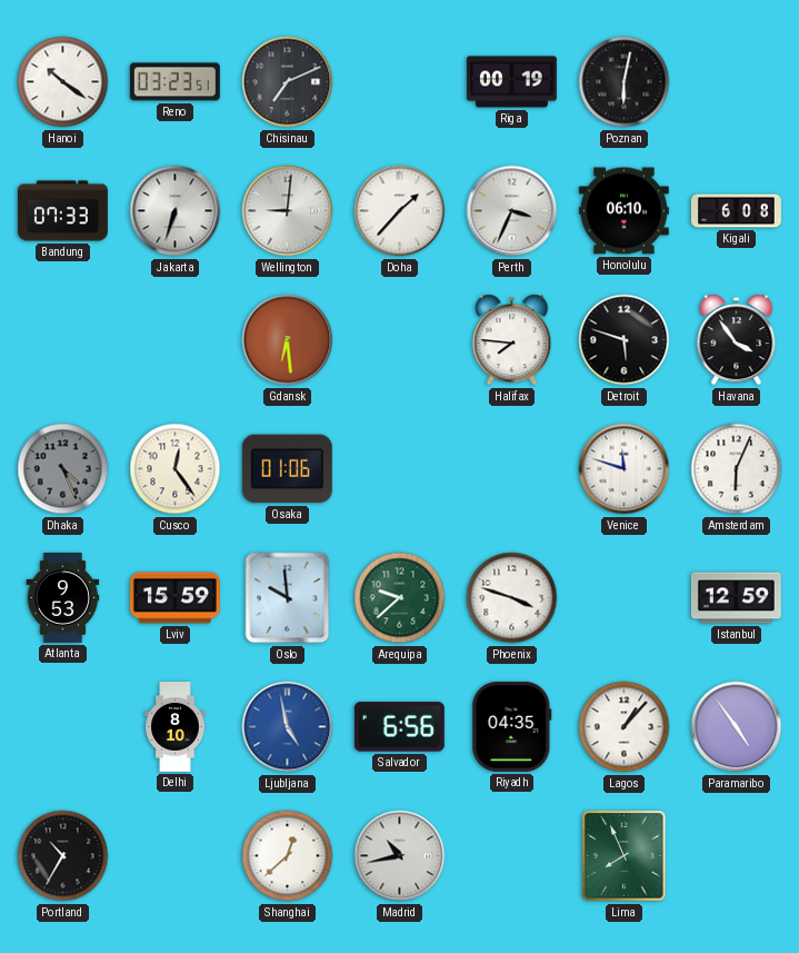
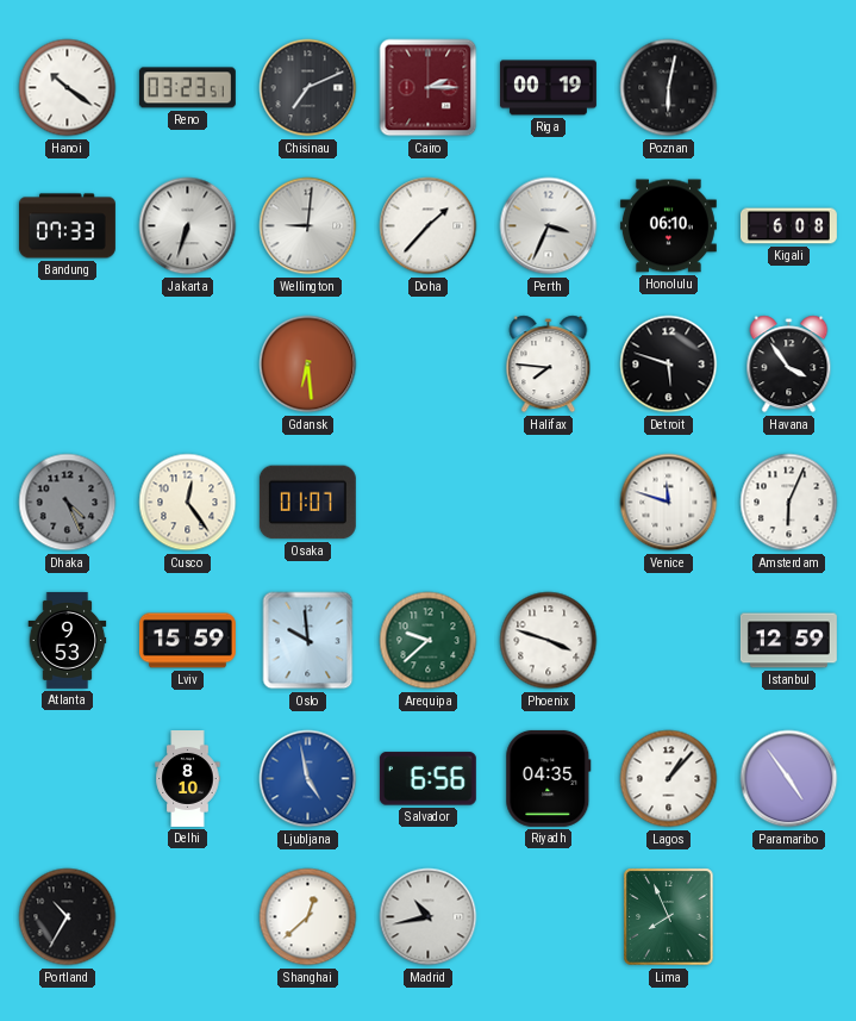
Cairo: none -> 2:15
Osaka: 01:06 -> 01:07
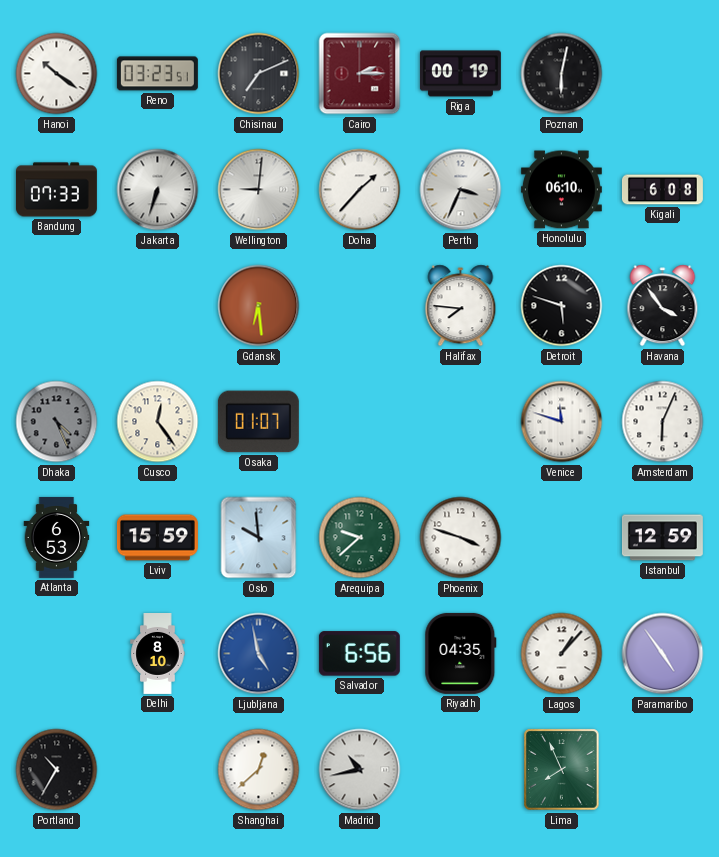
Atlanta: 9:53 -> 6:53
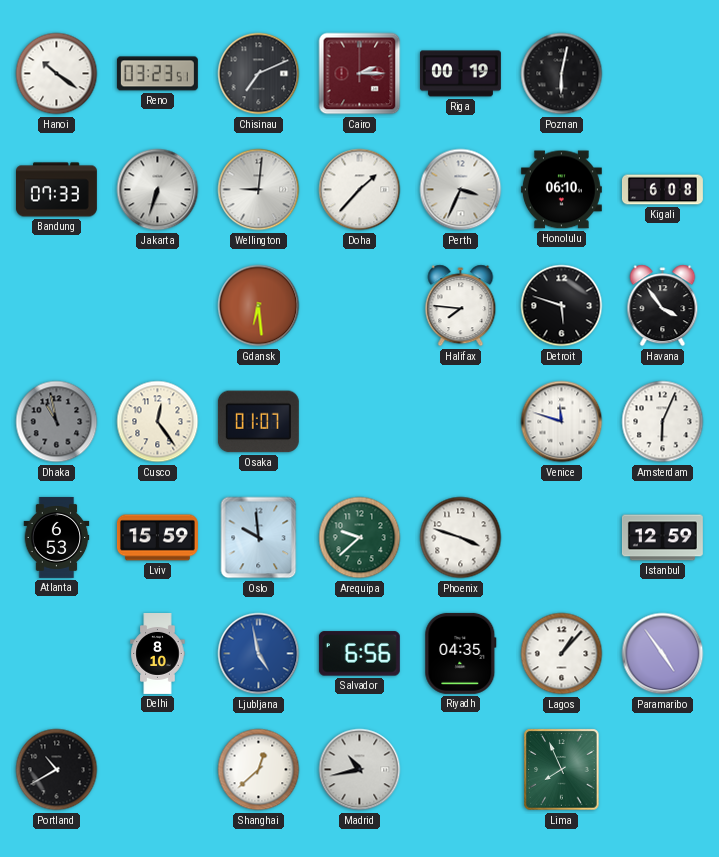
Dhaka: 4:26 -> 10:58
Portland: 10:35 -> 10:40
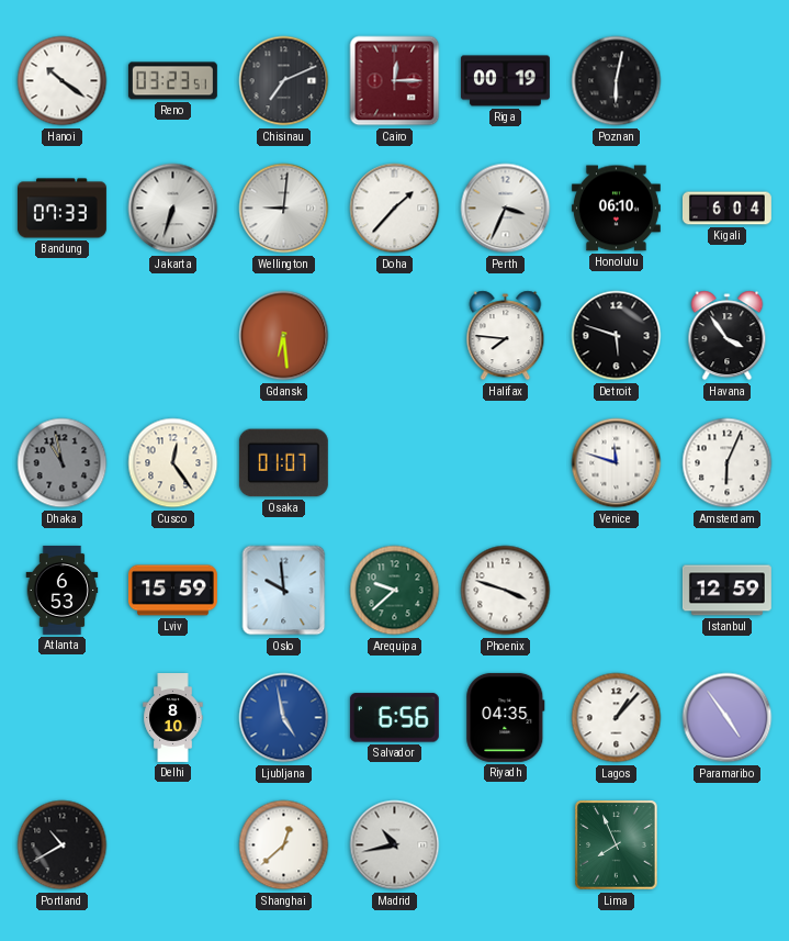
Cairo: 2:15 -> 12:15
Kigali: 6:08 -> 6:04
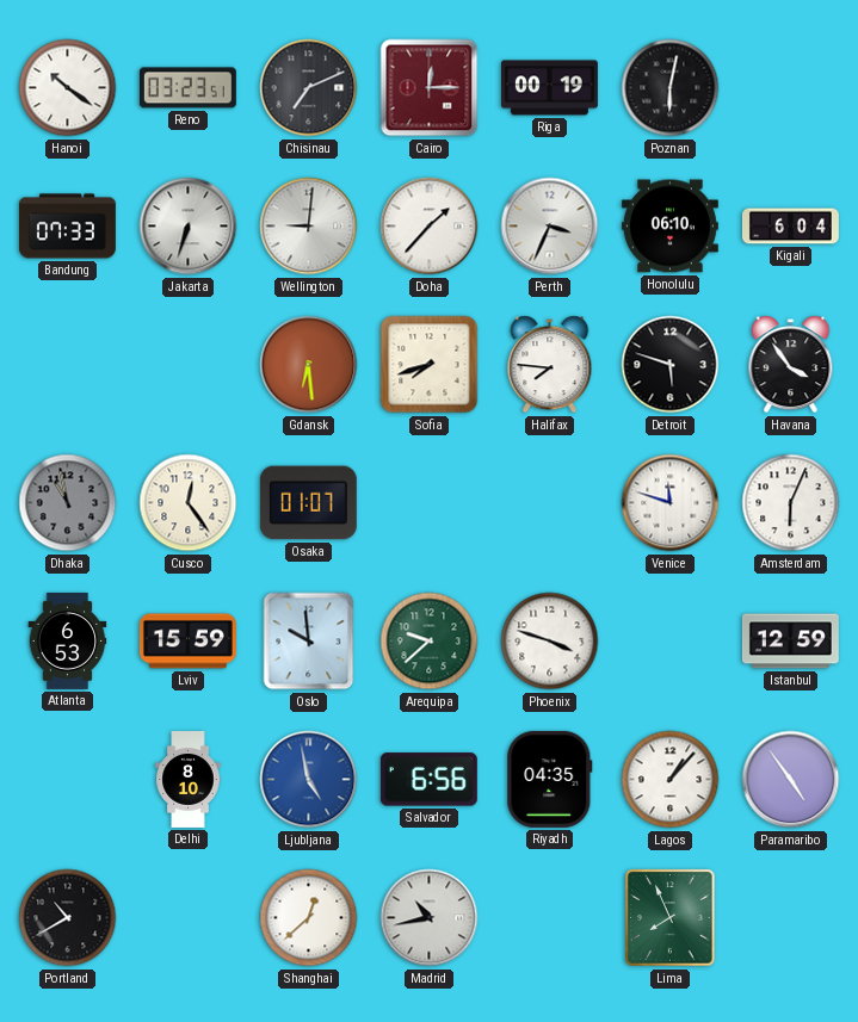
Sofia: none -> 7:42
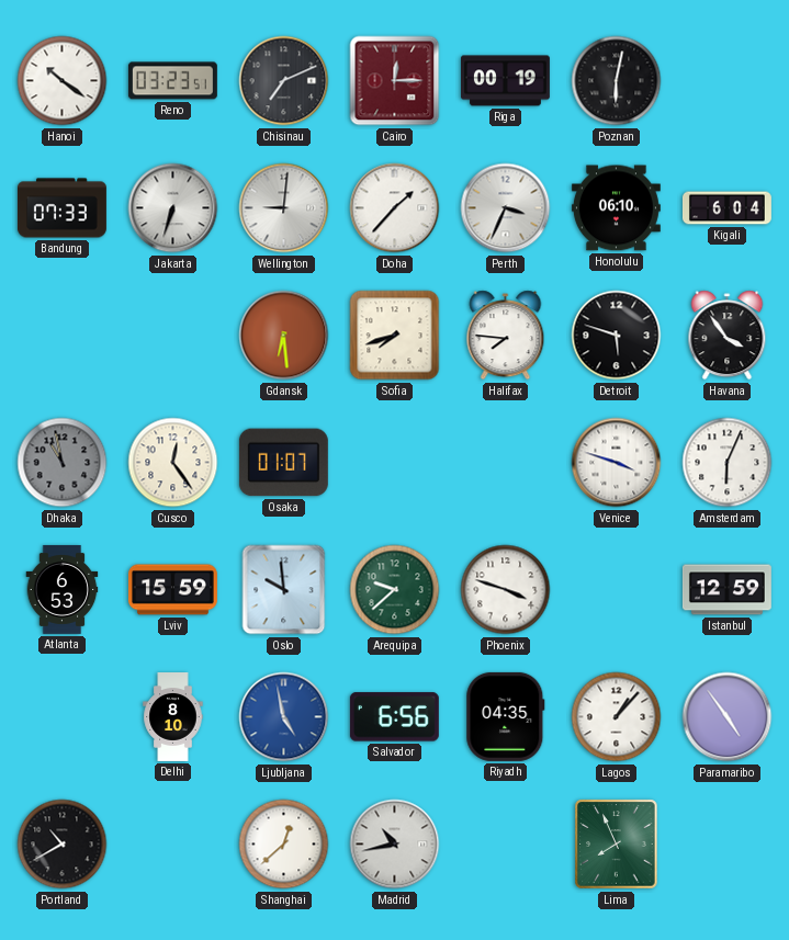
Venice: 11:48 -> 3:48
